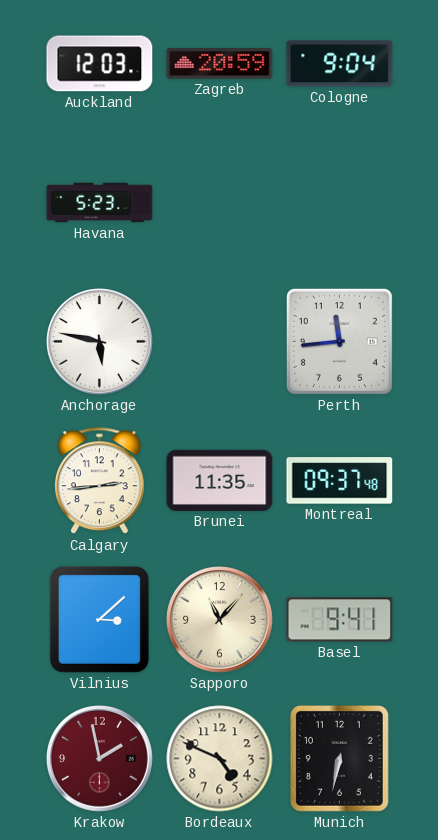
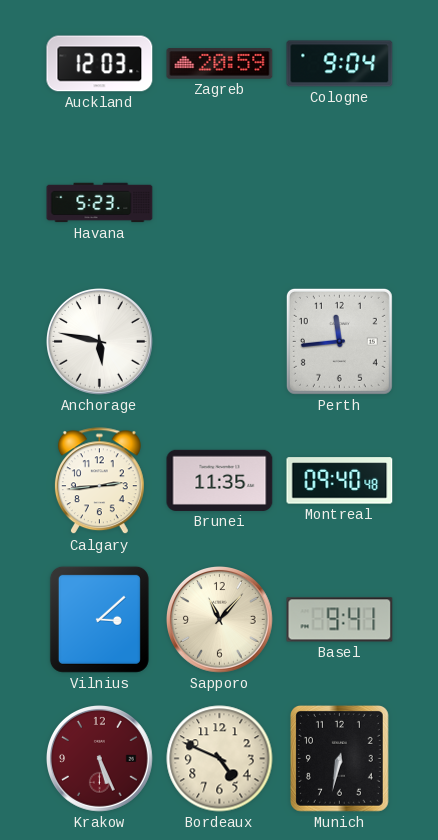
Montreal: 09:37 -> 09:40
Krakow: 1:58 -> 5:26
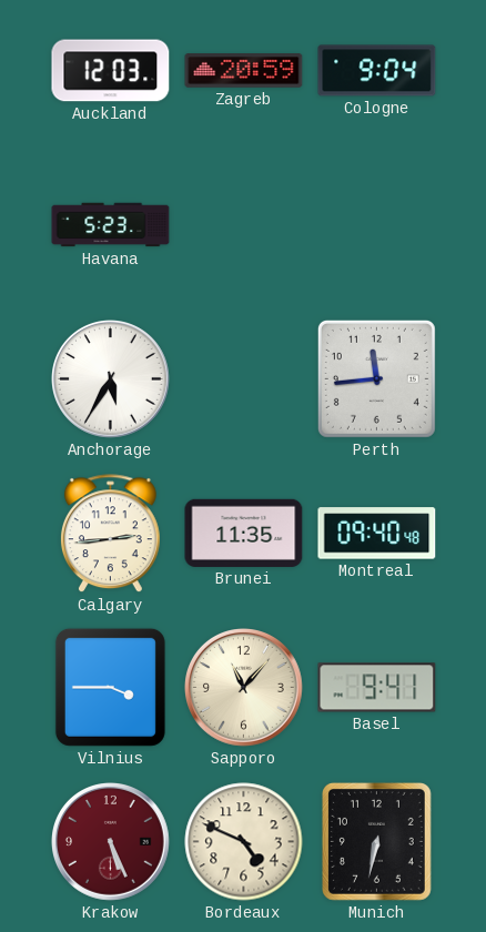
Anchorage: 5:47 -> 5:35
Vilnius: 3:08 -> 3:45
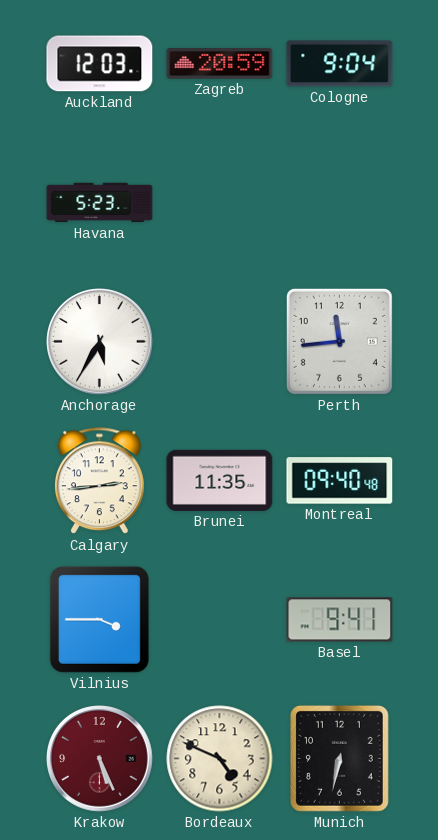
Sapporo: 11:07 -> none
